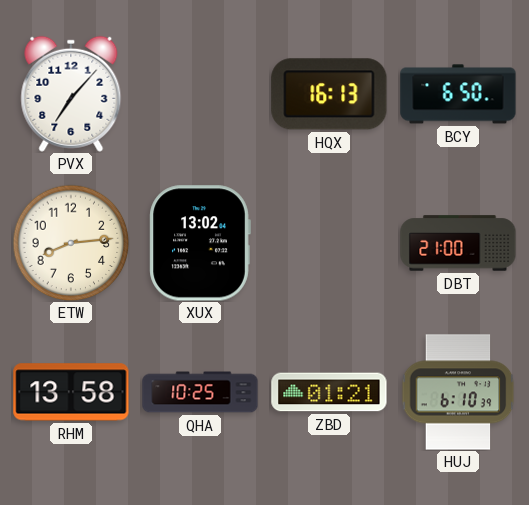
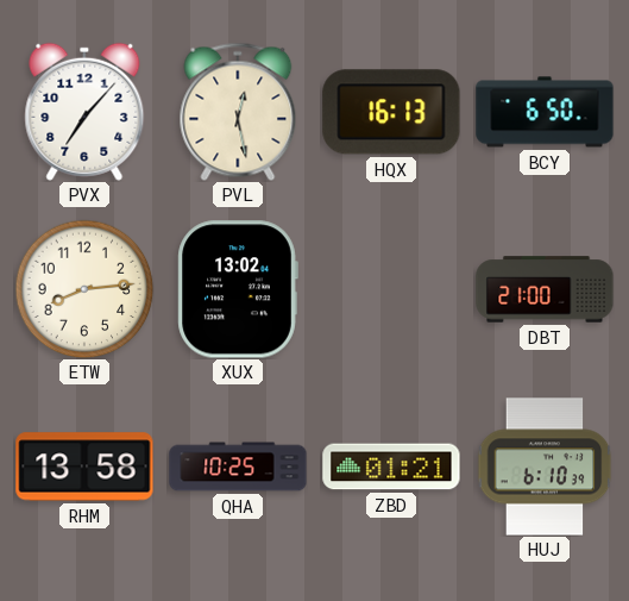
PVL: none -> 12:28
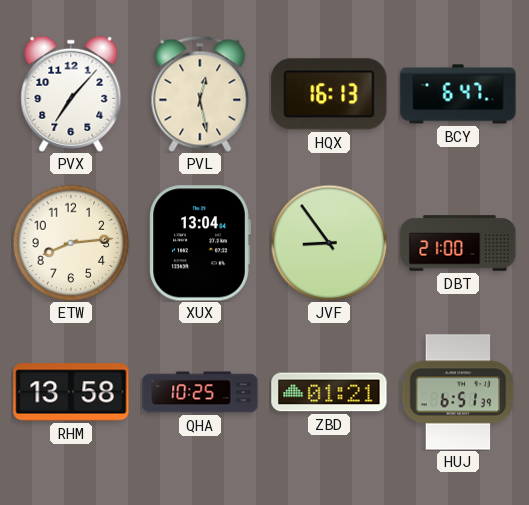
BCY: 6:50 -> 6:47
XUX: 13:02 -> 13:04
JVF: none -> 8:54
HUJ: 6:10 -> 6:51
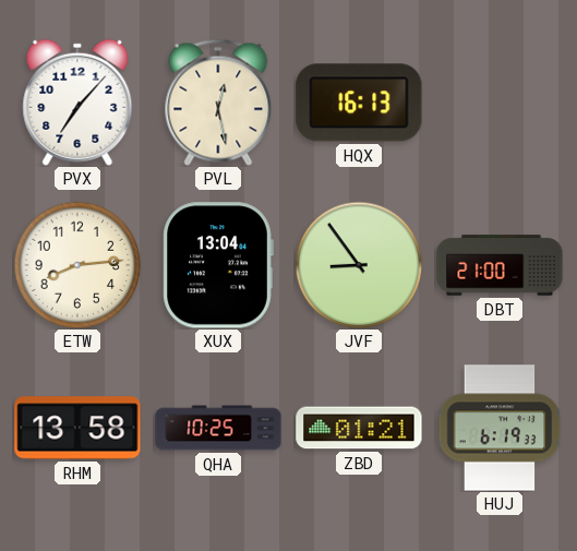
BCY: 6:47 -> none
HUJ: 6:51 -> 6:19
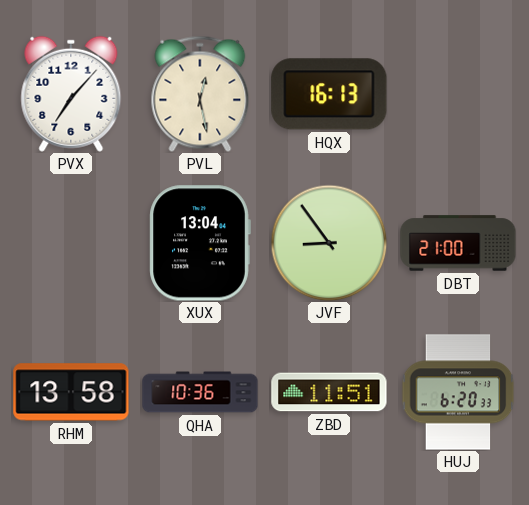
ETW: 8:14 -> none
QHA: 10:25 -> 10:36
ZBD: 01:21 -> 11:51
HUJ: 6:19 -> 6:20
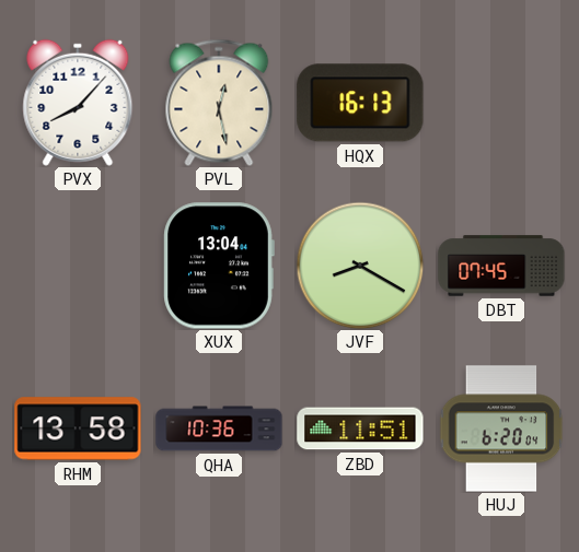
PVX: 7:07 -> 8:07
JVF: 8:54 -> 8:20
DBT: 21:00 -> 07:45
HUJ: 6:20:33 -> 6:20:04
